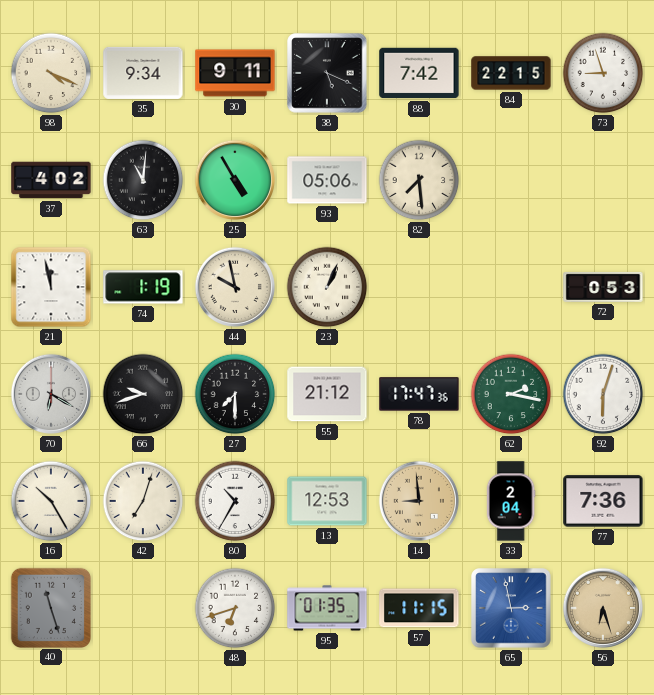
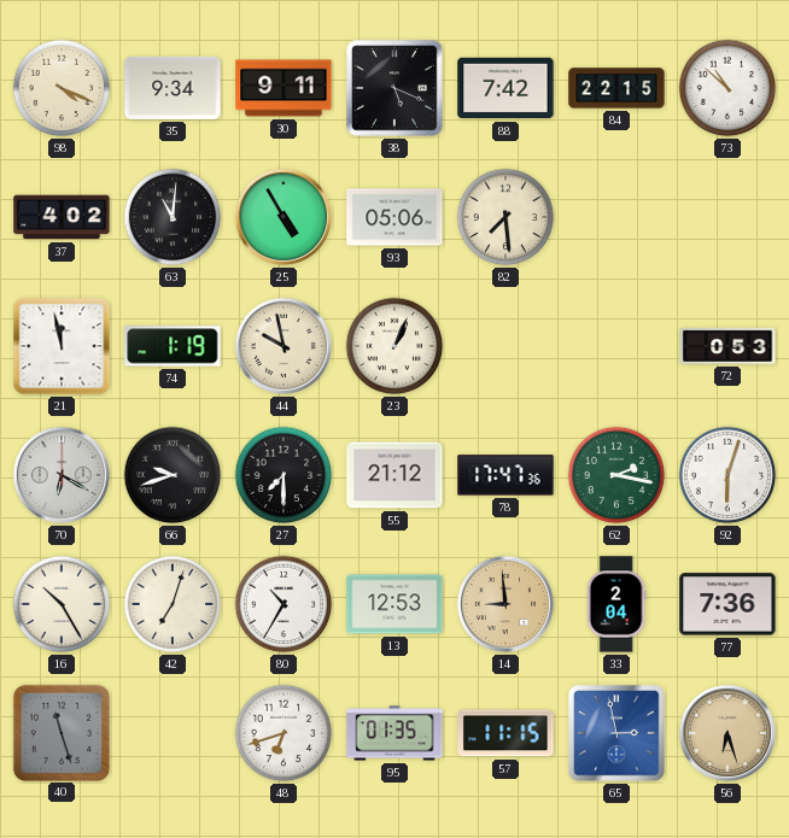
73: 8:57 -> 10:52
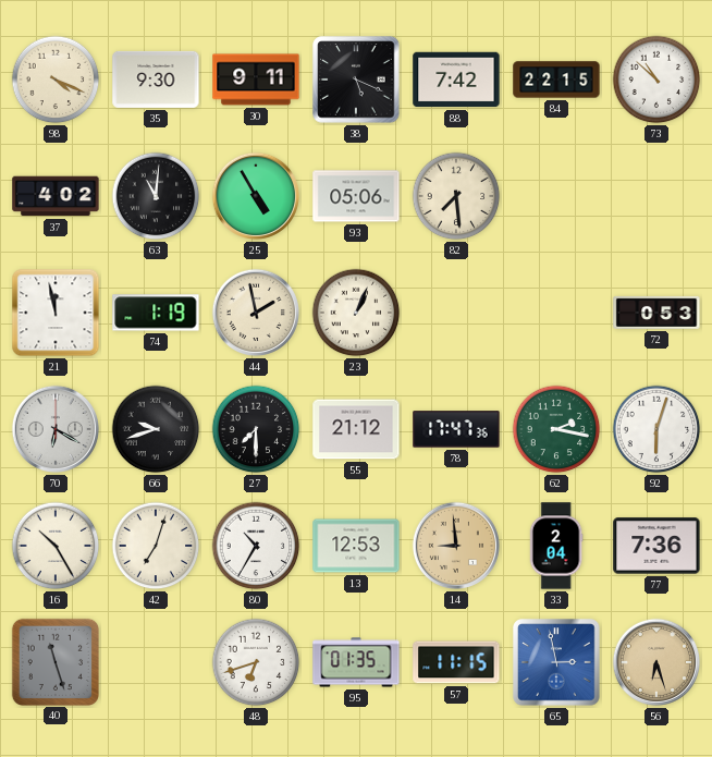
35: 9:34 -> 9:30
44: 9:58 -> 1:58
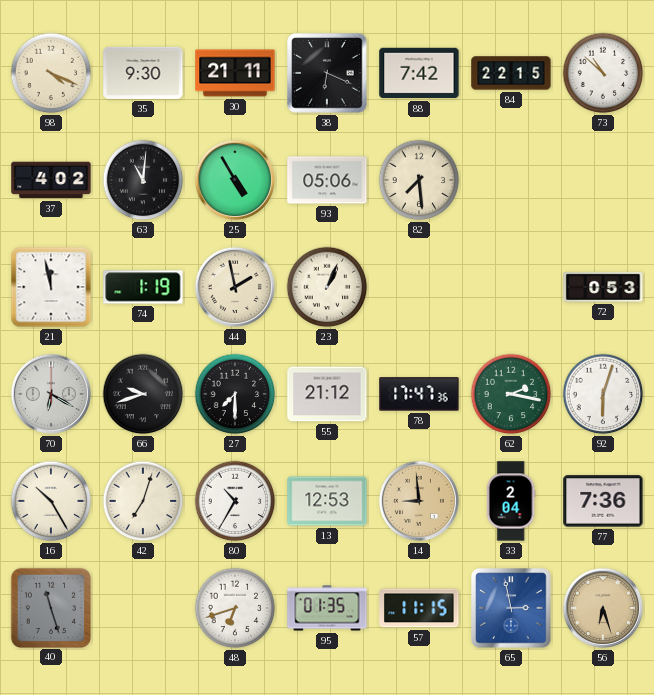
30: 9:11 -> 21:11
38: 5:19 -> 6:19
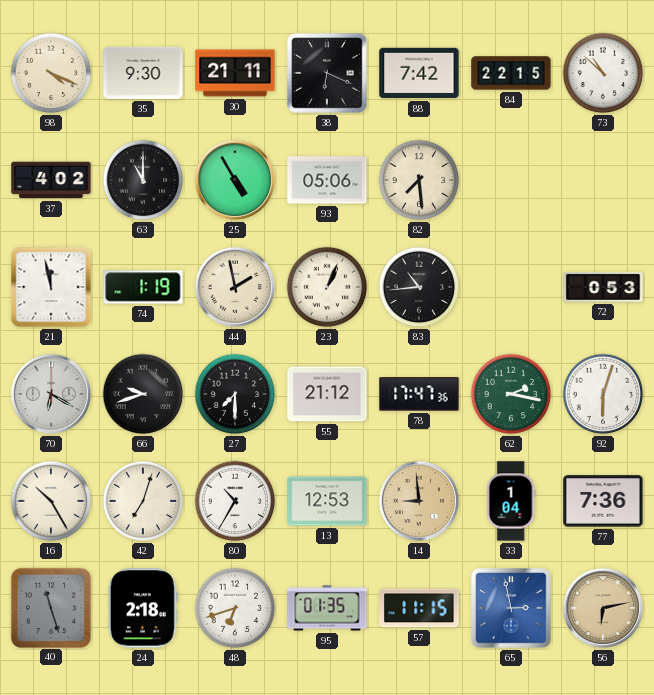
63: 11:01 -> 11:00
83: none -> 10:44
33: 2:04 -> 1:04
24: none -> 2:18
56: 6:27 -> 6:13
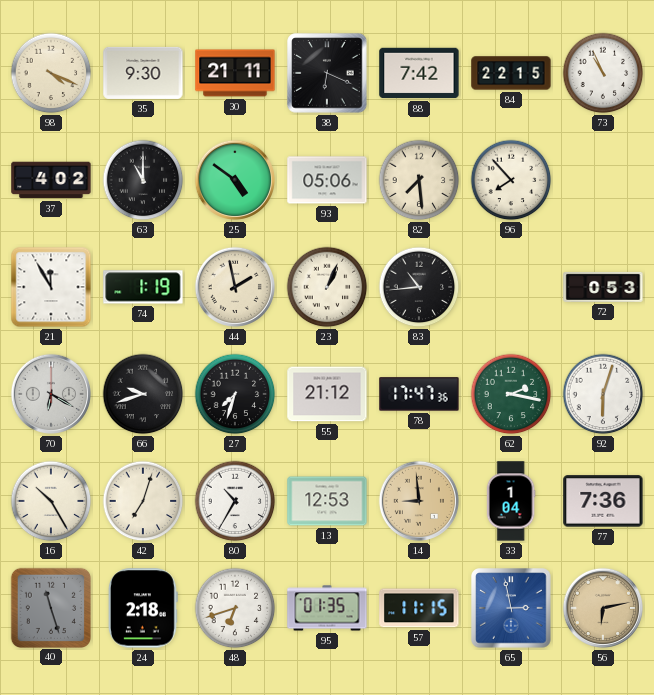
73: 10:52 -> 10:56
25: 4:55 -> 4:51
96: none -> 7:53
21: 11:58 -> 11:55
27: 7:30 -> 7:33
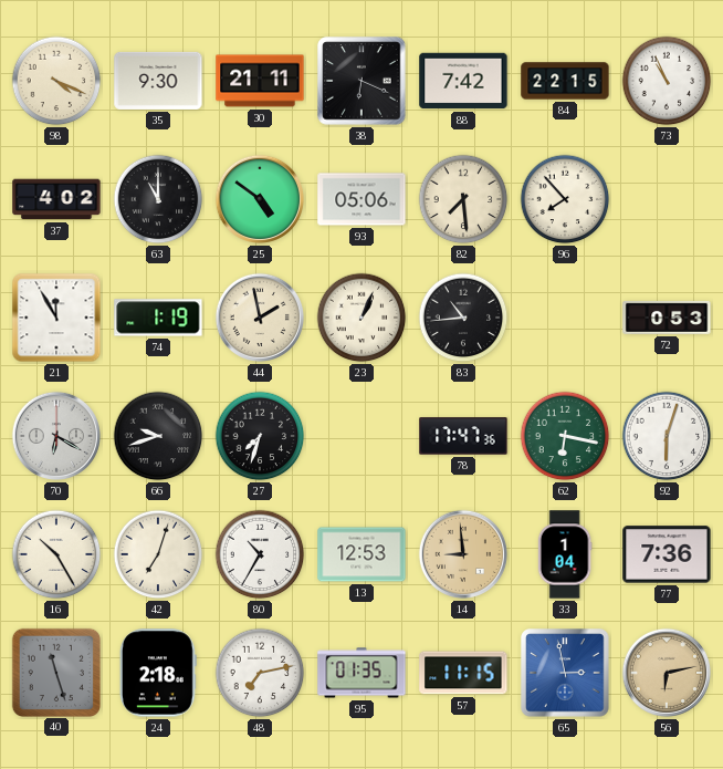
55: 21:12 -> none
62: 2:17 -> 6:17
48: 6:42 -> 7:13
